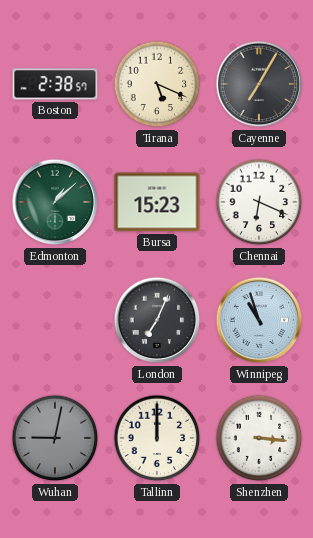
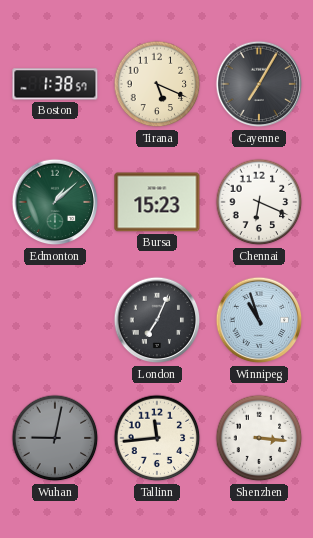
Boston: 2:38 -> 1:38
Tallinn: 12:00 -> 11:44
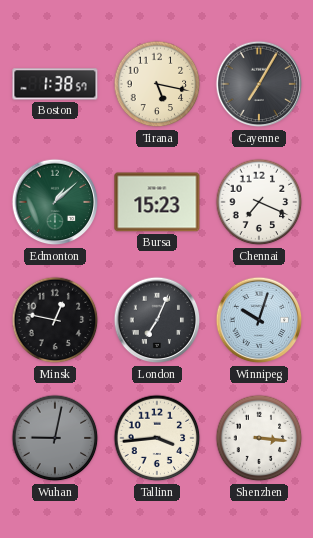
Tirana: 5:19 -> 5:17
Chennai: 6:19 -> 7:19
Minsk: none -> 12:47
Winnipeg: 10:57 -> 10:03
Tallinn: 11:44 -> 3:44
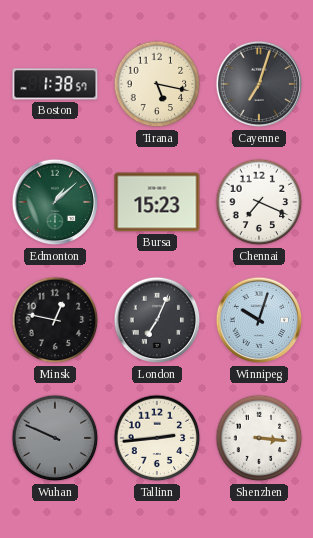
Cayenne: 7:05 -> 7:03
Wuhan: 9:02 -> 9:49
Tallinn: 3:44 -> 2:44
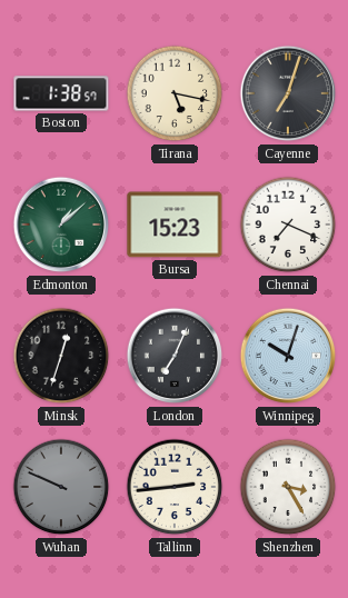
Minsk: 12:47 -> 12:33
Shenzhen: 3:16 -> 3:25
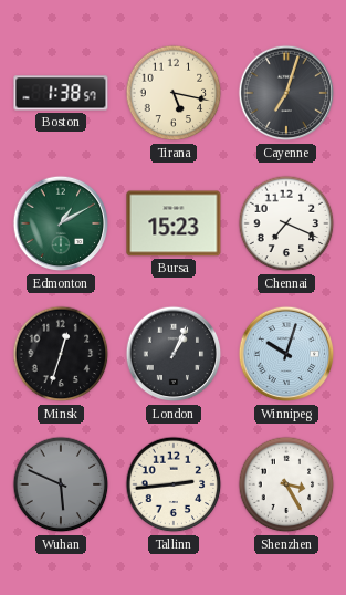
Edmonton: 1:08 -> 1:10
London: 7:04 -> 1:04
Wuhan: 9:49 -> 5:49
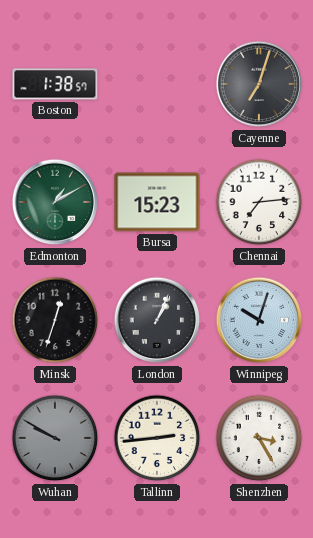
Tirana: 5:17 -> none
Chennai: 7:19 -> 7:14
Wuhan: 5:49 -> 9:50
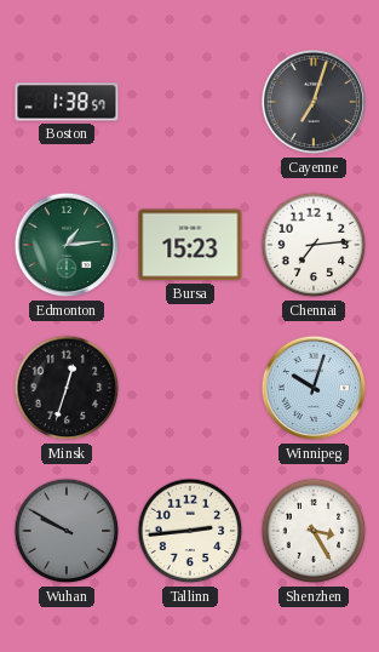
Edmonton: 1:10 -> 1:14
London: 1:04 -> none
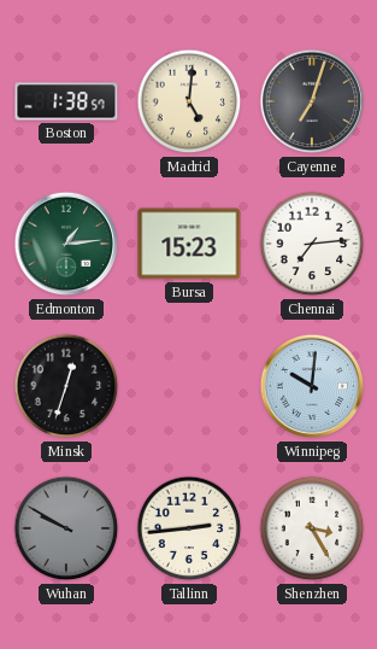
Madrid: none -> 5:01
Winnipeg: 10:03 -> 10:01
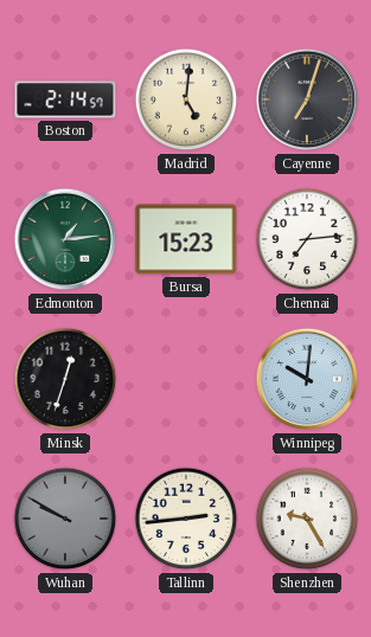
Boston: 1:38 -> 2:14
Shenzhen: 3:25 -> 9:25
